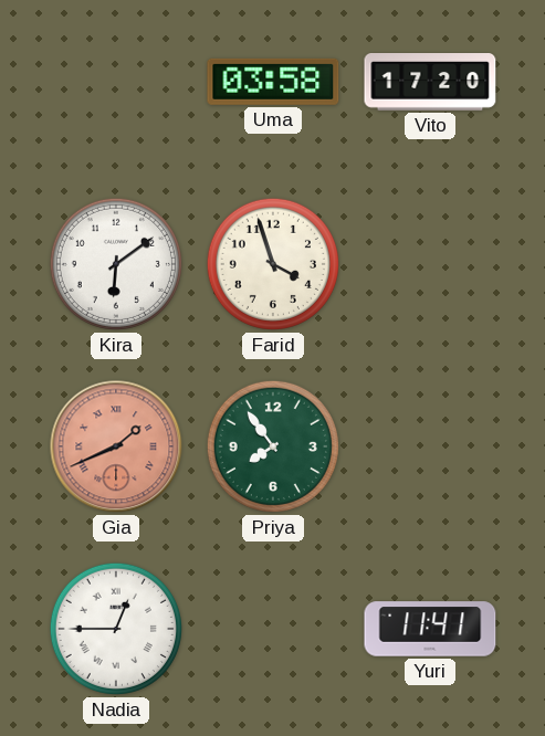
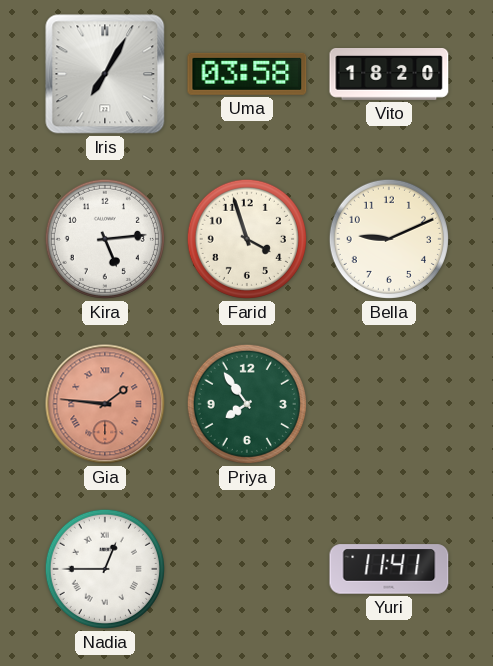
Iris: none -> 7:05
Vito: 17:20 -> 18:20
Kira: 6:09 -> 5:14
Bella: none -> 9:11
Gia: 1:41 -> 1:46
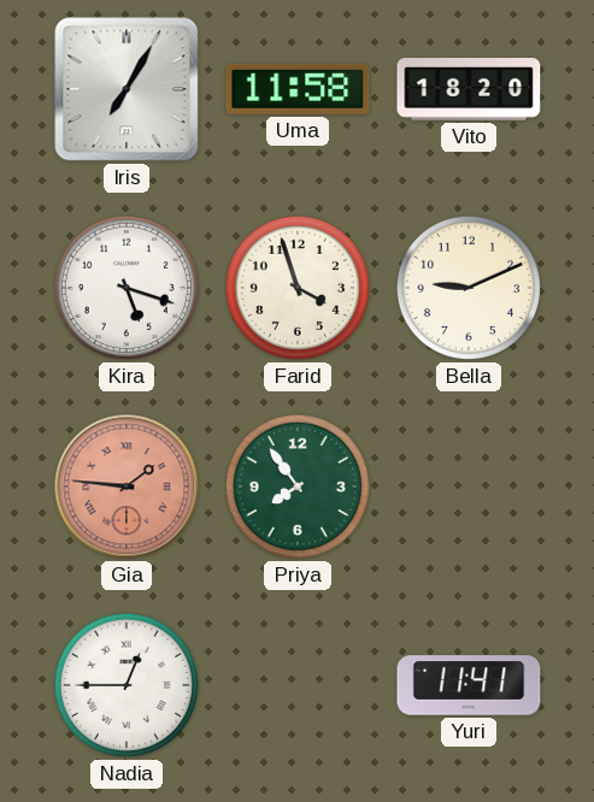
Uma: 03:58 -> 11:58
Kira: 5:14 -> 5:18
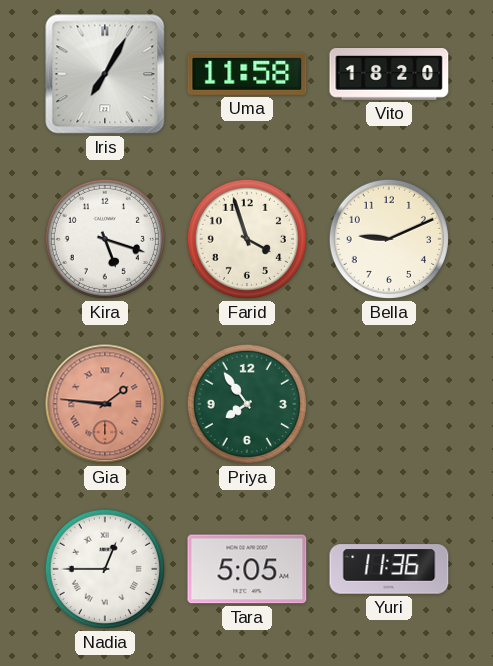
Tara: none -> 5:05
Yuri: 11:41 -> 11:36
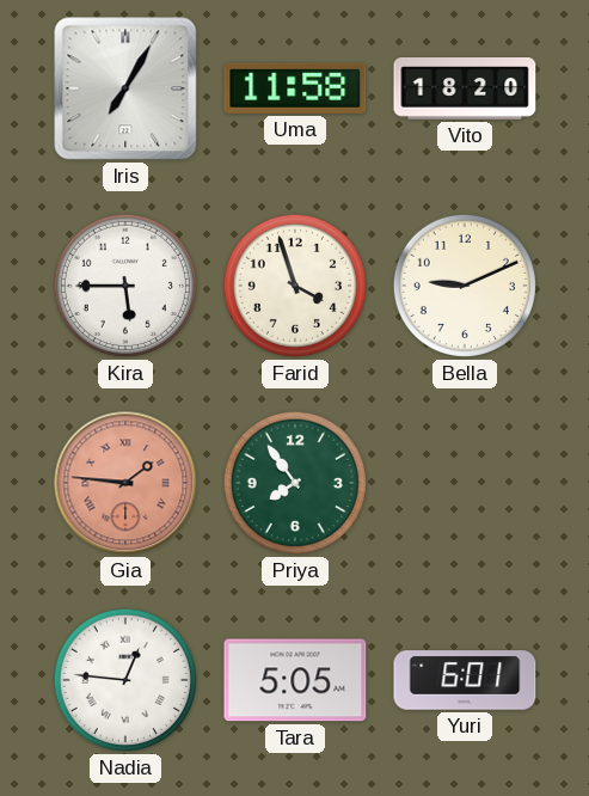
Kira: 5:18 -> 5:45
Nadia: 12:45 -> 12:46
Yuri: 11:36 -> 6:01
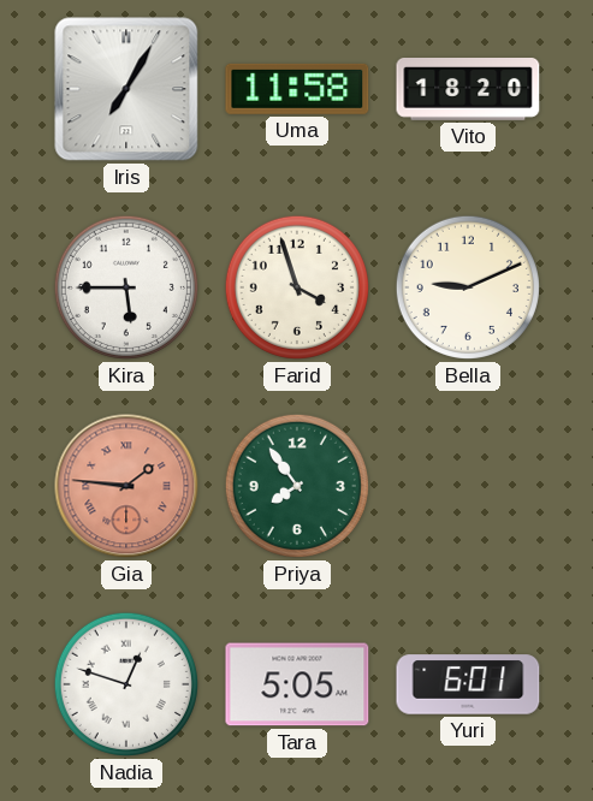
Nadia: 12:46 -> 12:48
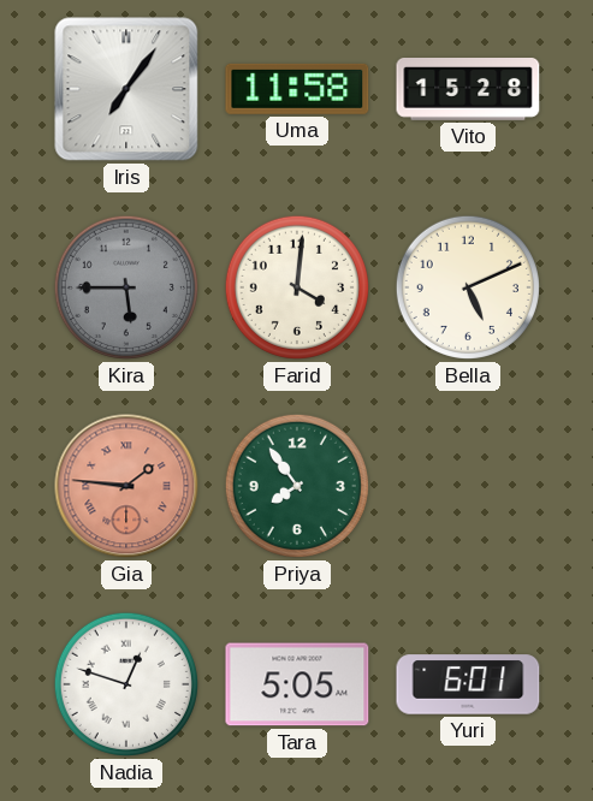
Iris: 7:05 -> 7:06
Vito: 18:20 -> 15:28
Kira dial: white -> grey
Farid: 3:57 -> 4:01
Bella: 9:11 -> 5:11
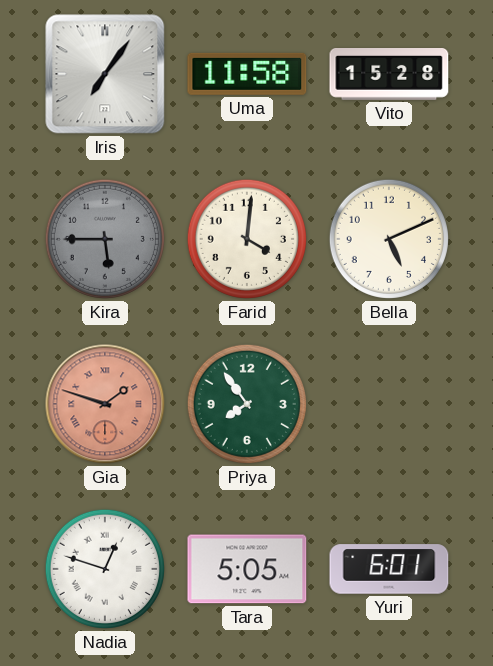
Gia: 1:46 -> 1:48
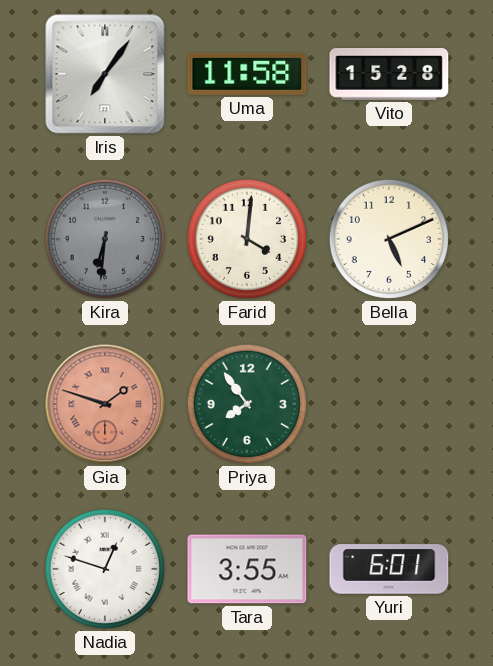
Kira: 5:45 -> 6:31
Tara: 5:05 -> 3:55
